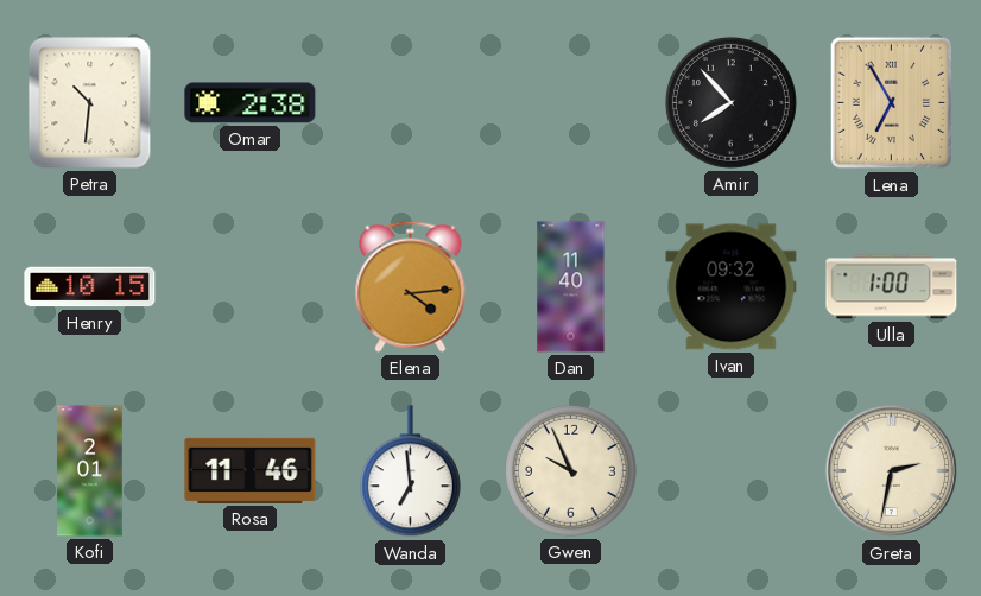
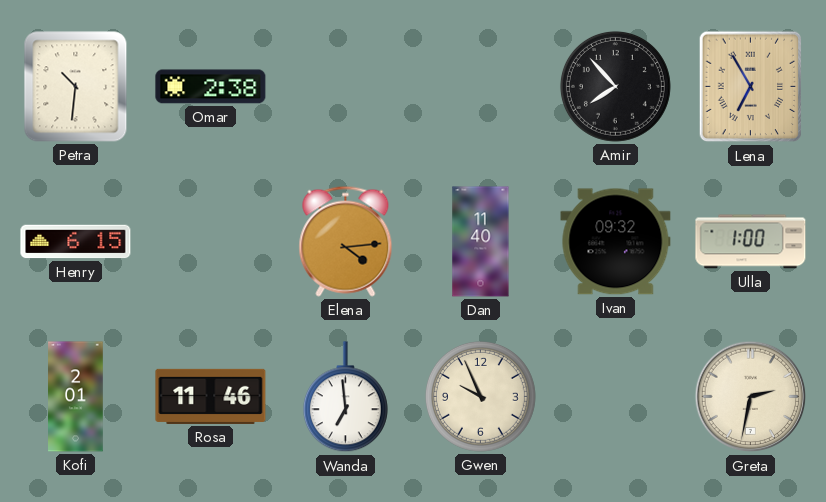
Henry: 10:15 -> 6:15
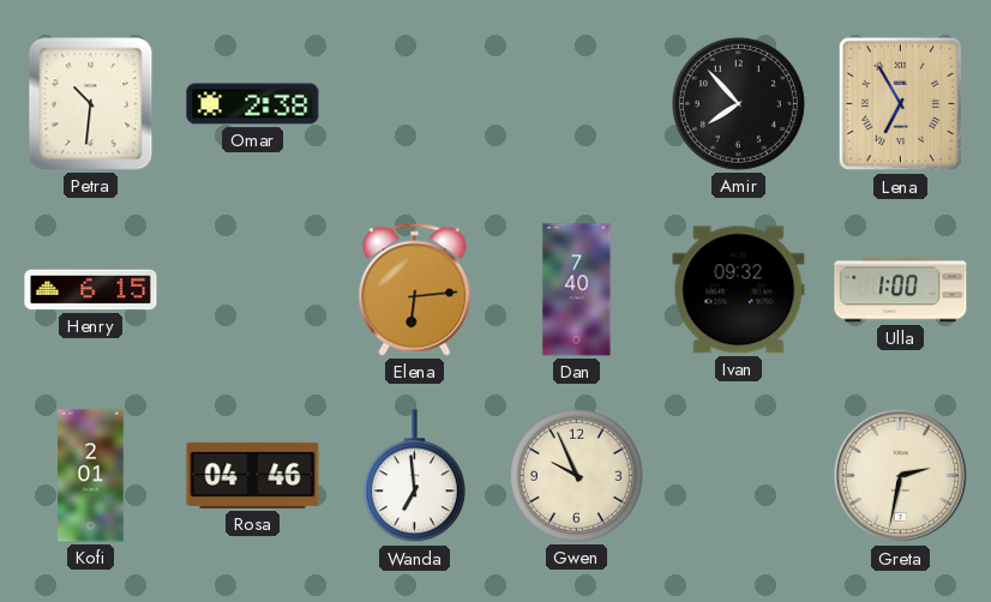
Elena: 4:14 -> 6:14
Dan: 11:40 -> 7:40
Rosa: 11:46 -> 04:46
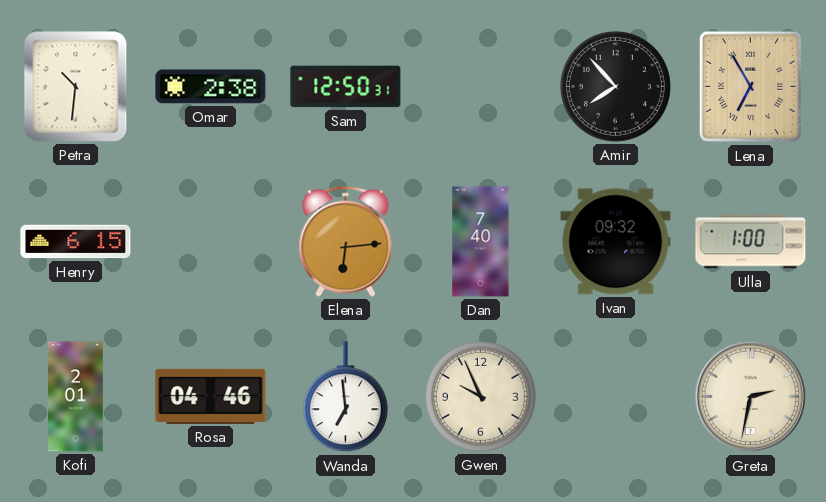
Sam: none -> 12:50
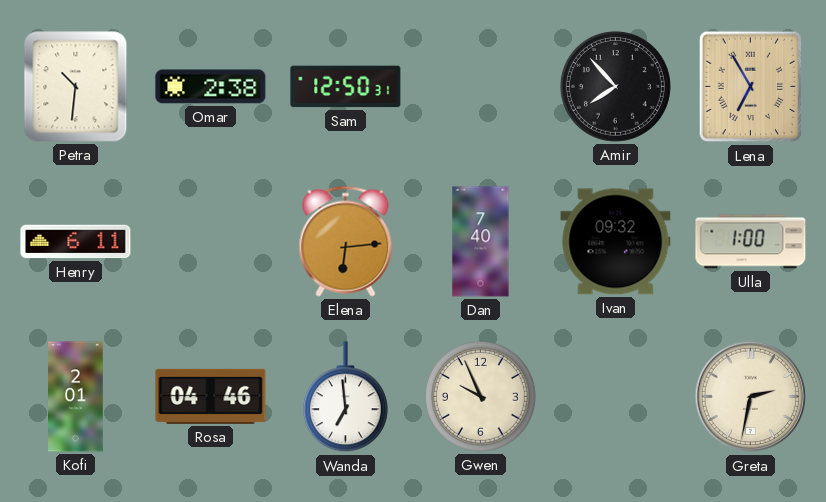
Henry: 6:15 -> 6:11
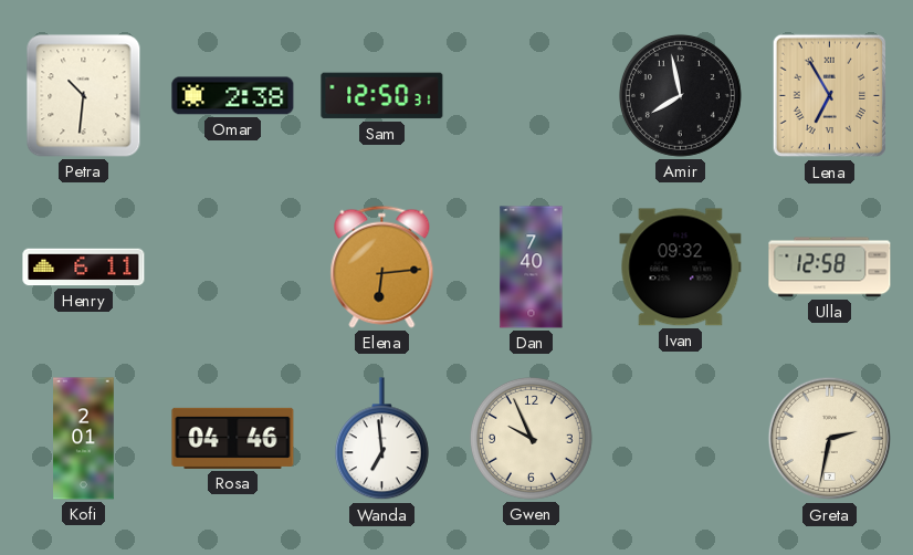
Amir: 7:53 -> 7:58
Ulla: 1:00 -> 12:58
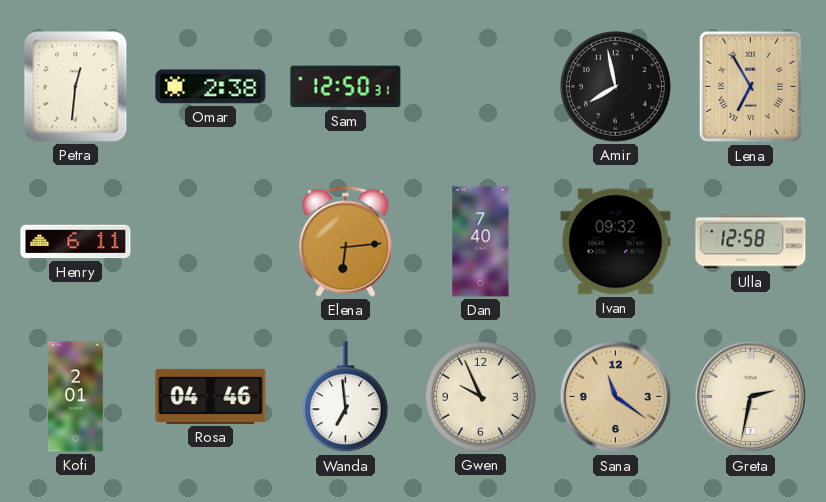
Petra: 10:31 -> 12:31
Sana: none -> 11:21
